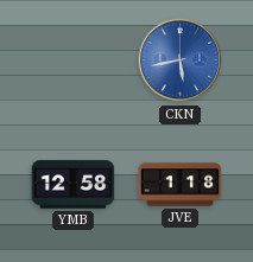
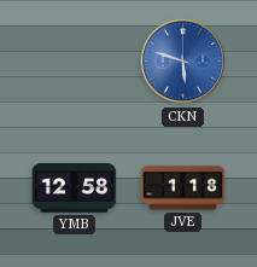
CKN: 5:43 -> 5:48
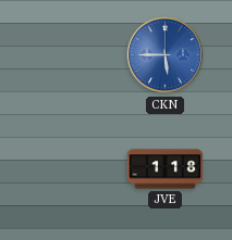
CKN: 5:48 -> 5:45
YMB: 12:58 -> none
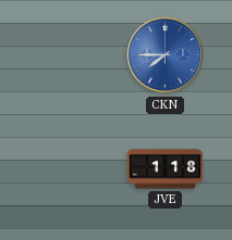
CKN: 5:45 -> 7:45
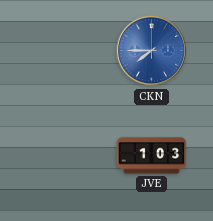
JVE: 1:18 -> 1:03
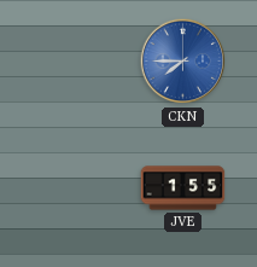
JVE: 1:03 -> 1:55
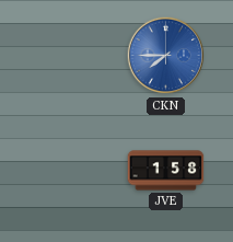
JVE: 1:55 -> 1:58
